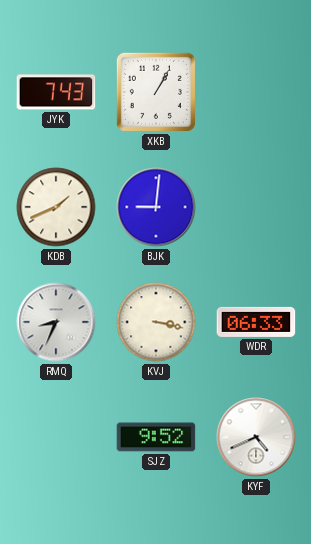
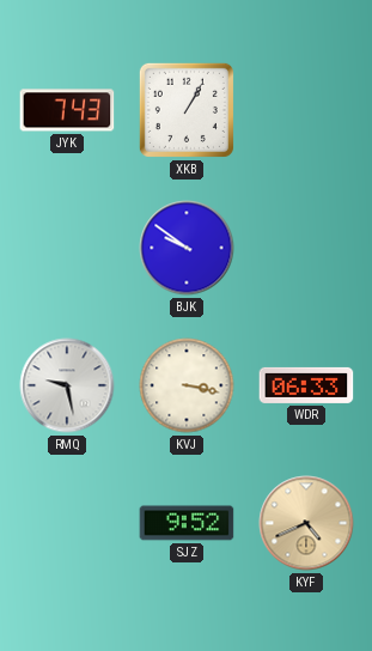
KDB: 1:41 -> none
BJK: 9:01 -> 9:51
RMQ: 8:34 -> 9:28
KYF dial: white -> champagne
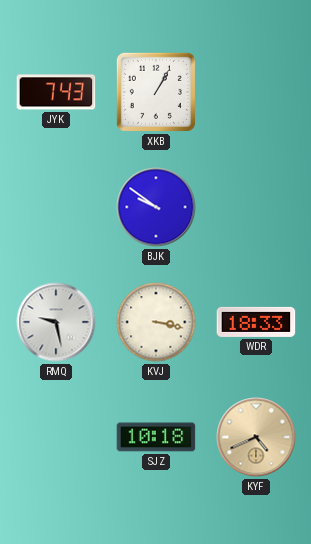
WDR: 06:33 -> 18:33
SJZ: 9:52 -> 10:18
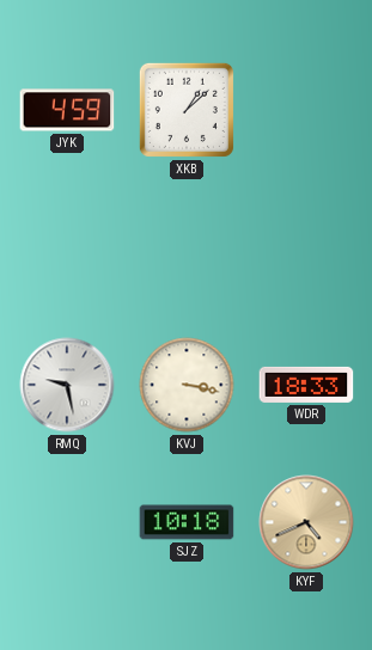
JYK: 7:43 -> 4:59
XKB: 1:05 -> 1:08
BJK: 9:51 -> none
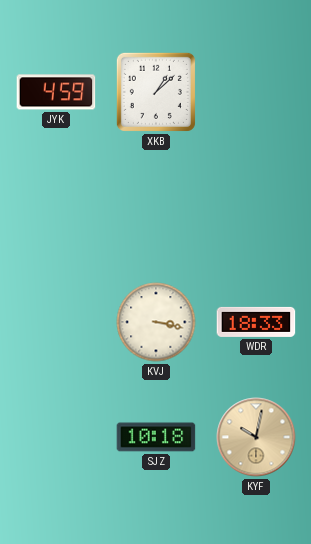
RMQ: 9:28 -> none
KYF: 4:41 -> 10:02
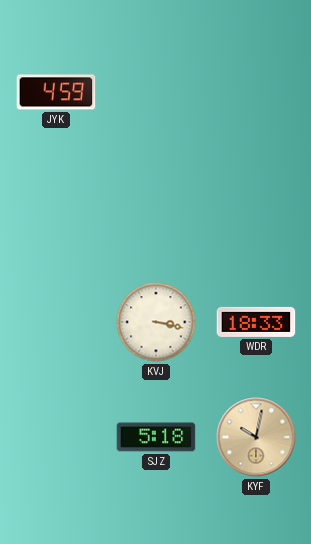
XKB: 1:08 -> none
SJZ: 10:18 -> 5:18
